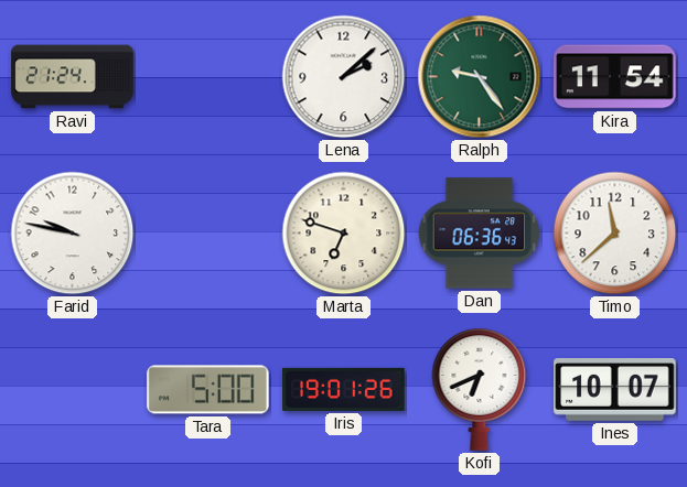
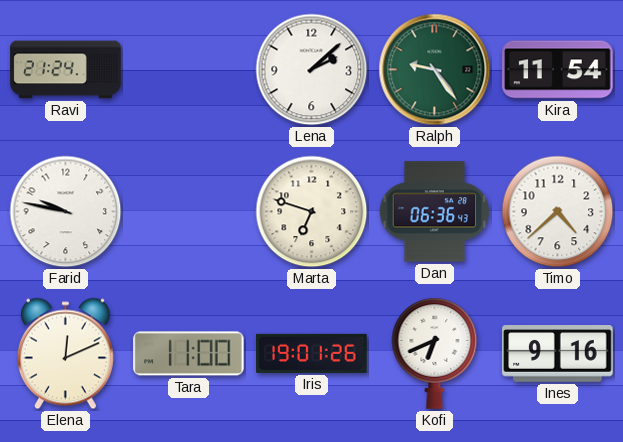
Timo: 11:38 -> 4:38
Elena: none -> 12:11
Tara: 5:00 -> 11:00
Ines: 10:07 -> 9:16
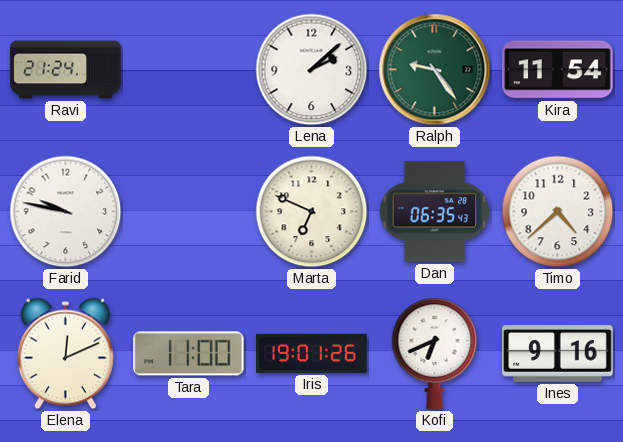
Marta: 6:48 -> 6:49
Dan: 06:36 -> 06:35
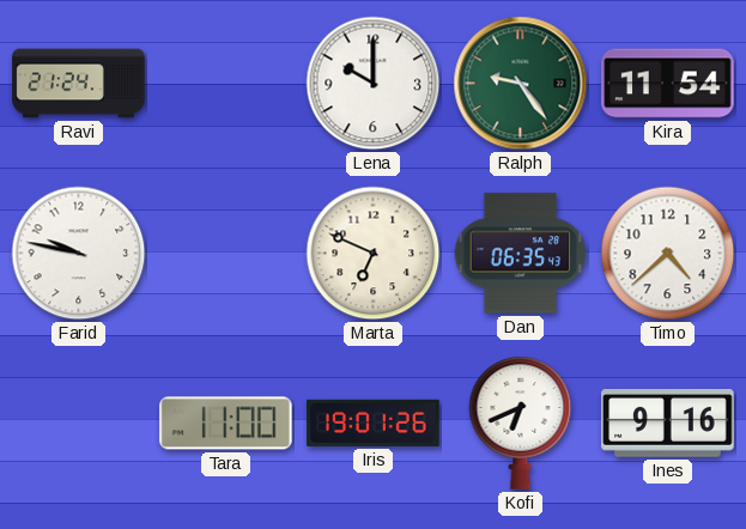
Lena: 2:08 -> 10:00
Elena: 12:11 -> none
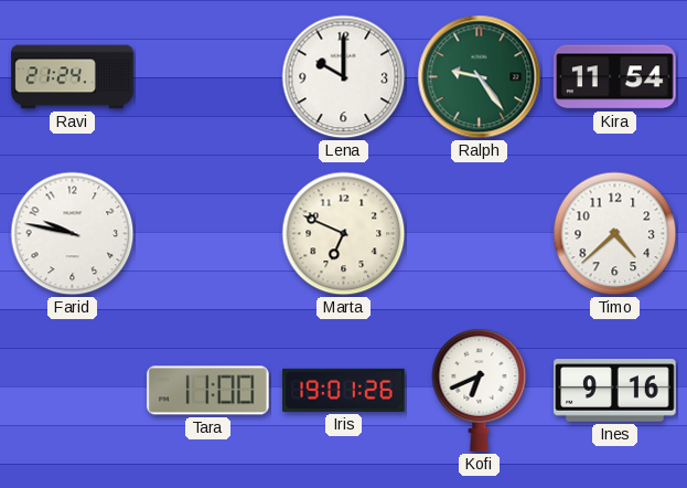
Dan: 06:35 -> none
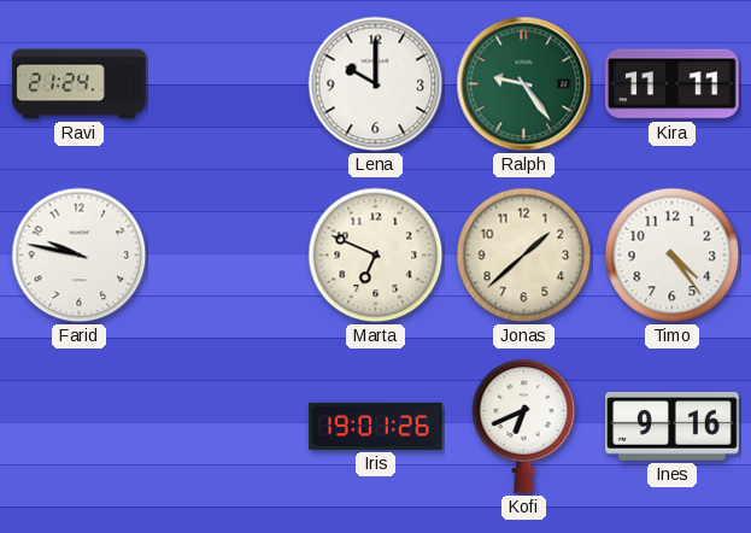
Kira: 11:54 -> 11:11
Jonas: none -> 1:38
Timo: 4:38 -> 4:24
Tara: 11:00 -> none
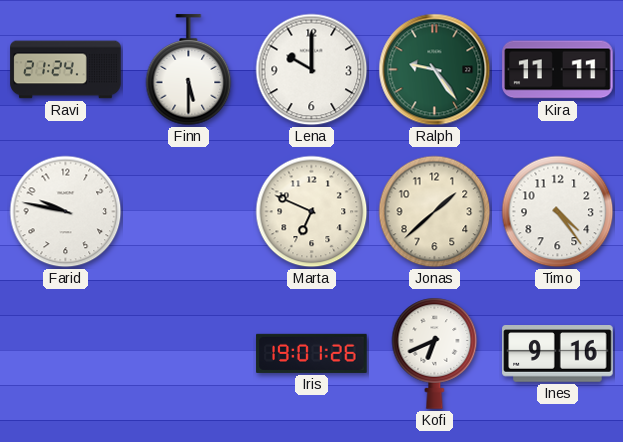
Finn: none -> 5:30
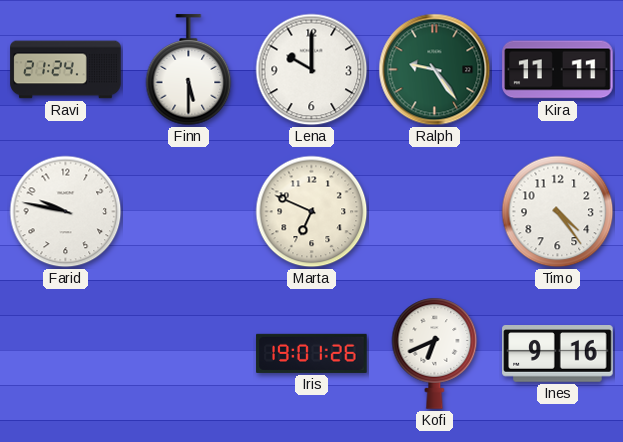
Jonas: 1:38 -> none
